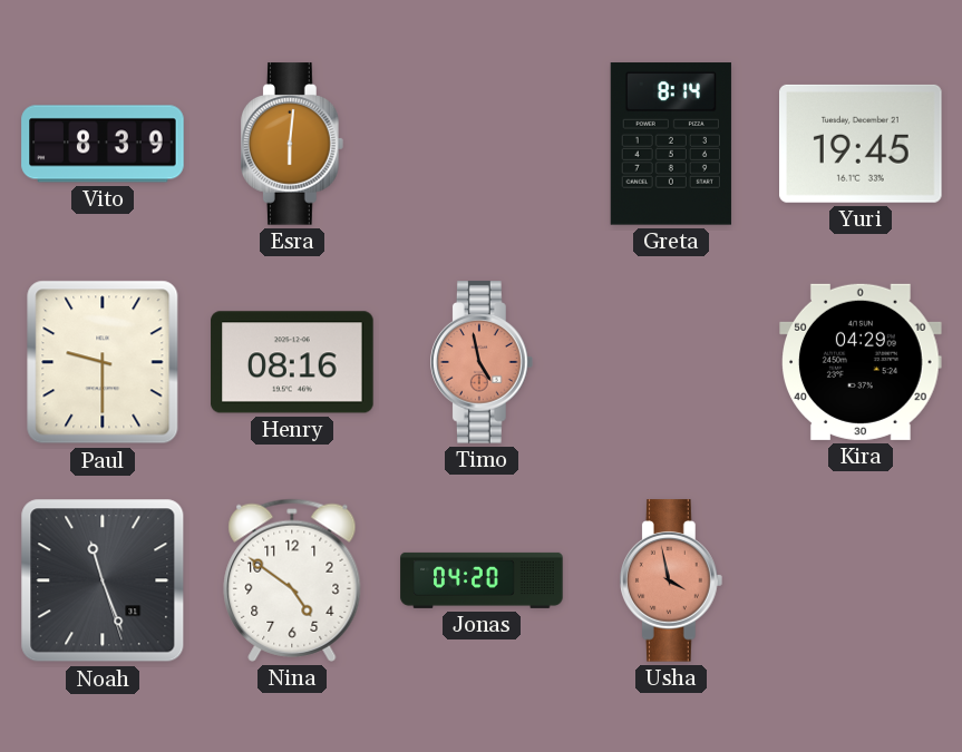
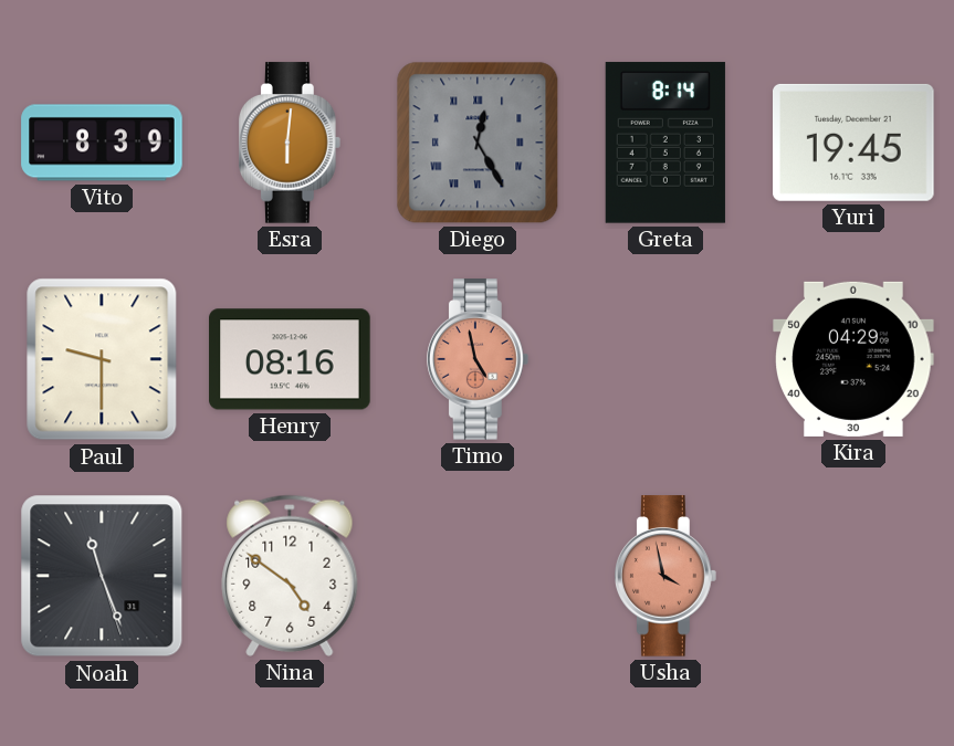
Diego: none -> 12:25
Jonas: 04:20 -> none
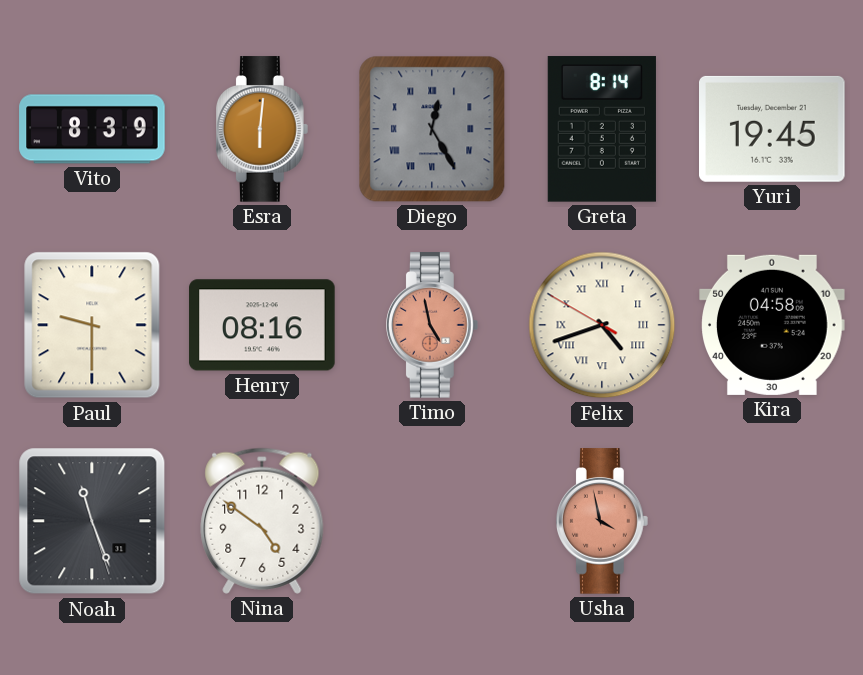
Felix: none -> 4:41
Kira: 04:29 -> 04:58
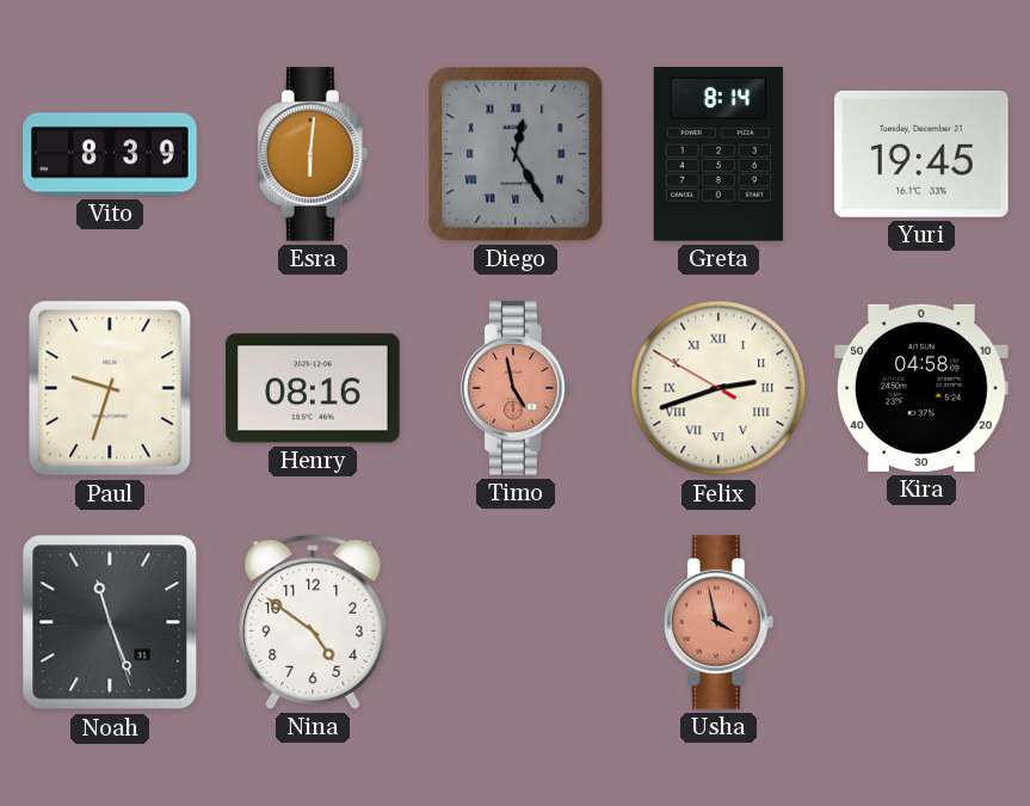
Paul: 9:30 -> 9:33
Felix: 4:41 -> 2:41
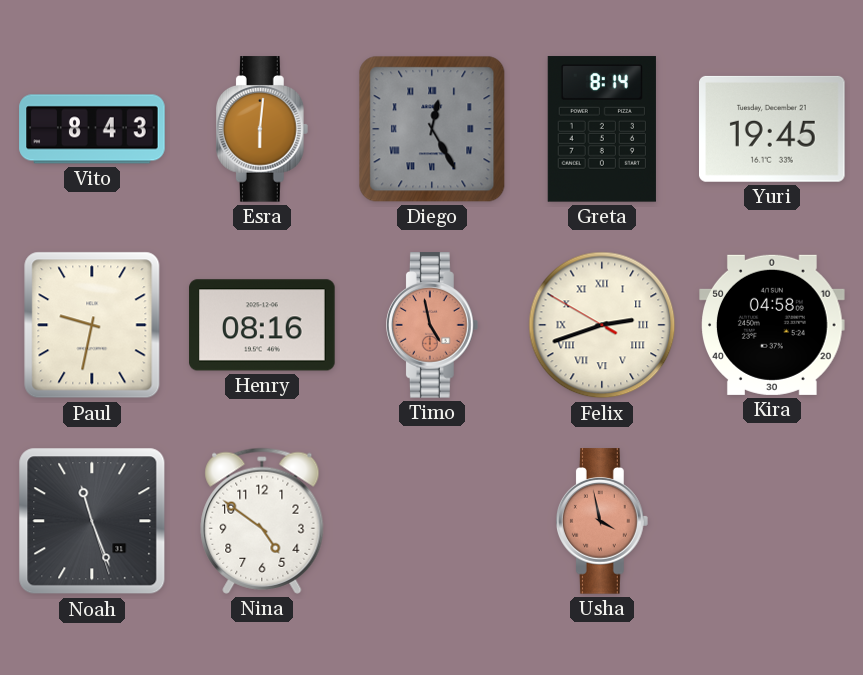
Vito: 8:39 -> 8:43
Paul: 9:33 -> 9:32
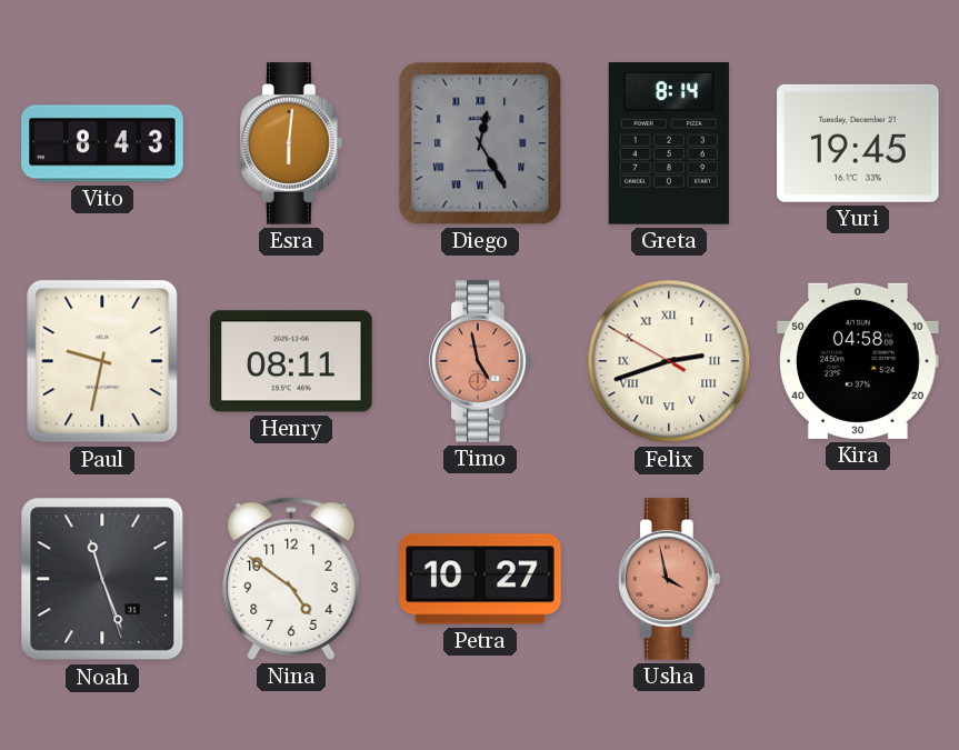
Henry: 08:16 -> 08:11
Petra: none -> 10:27
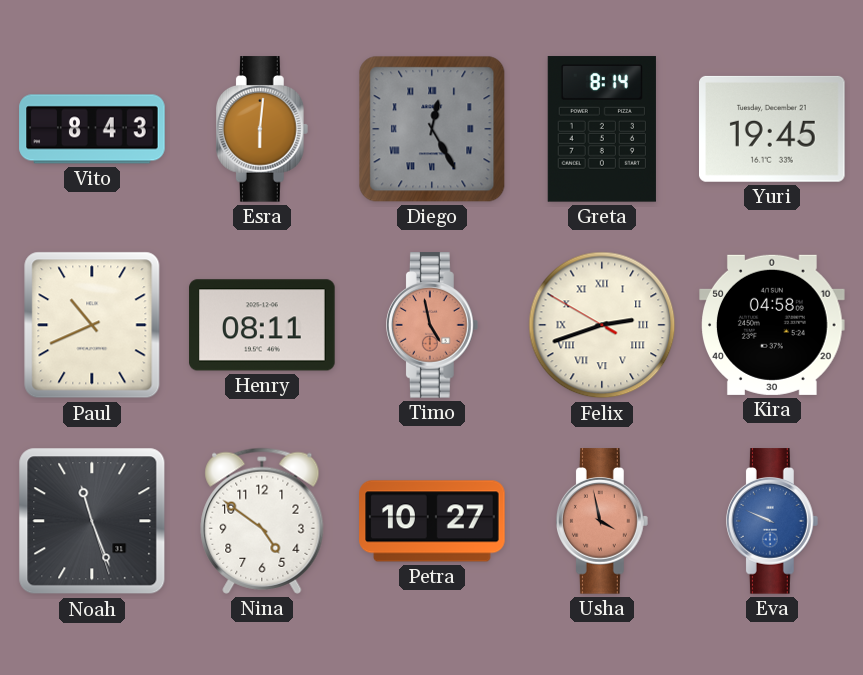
Paul: 9:32 -> 10:41
Eva: none -> 9:49
